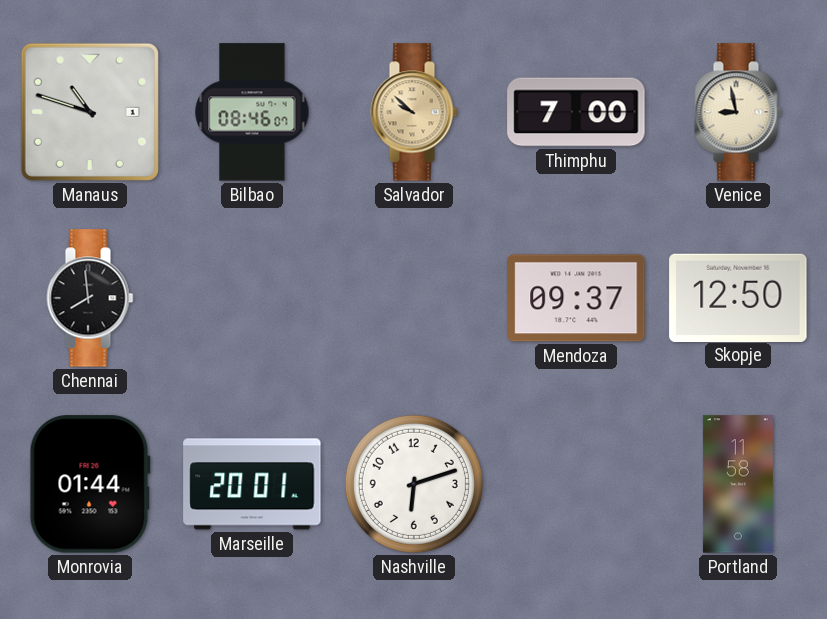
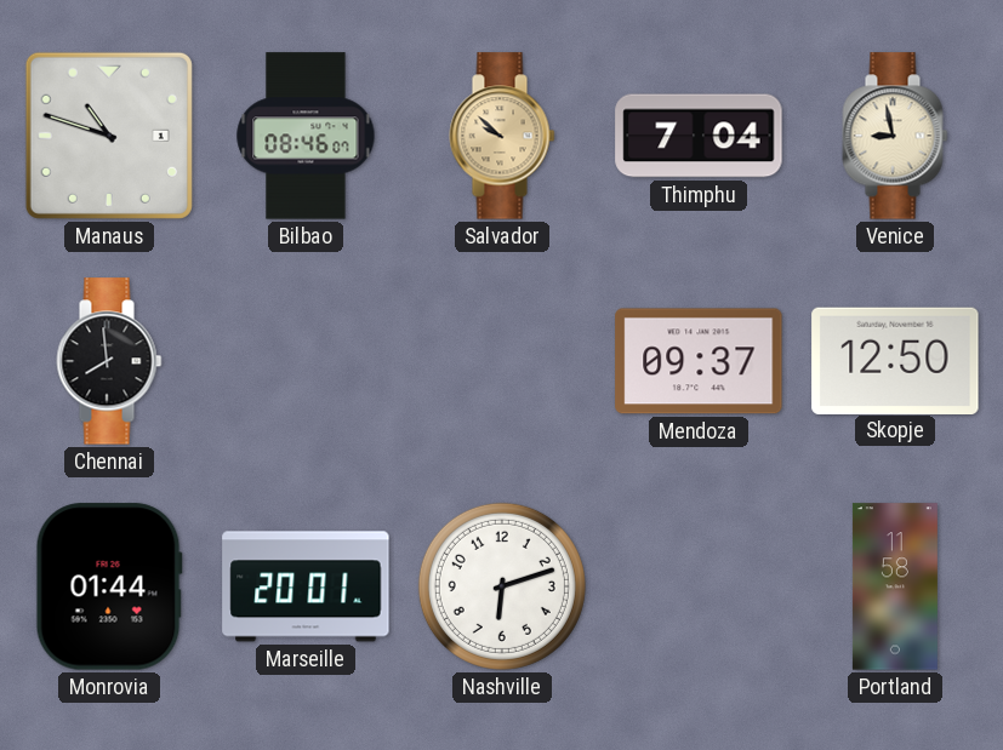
Thimphu: 7:00 -> 7:04
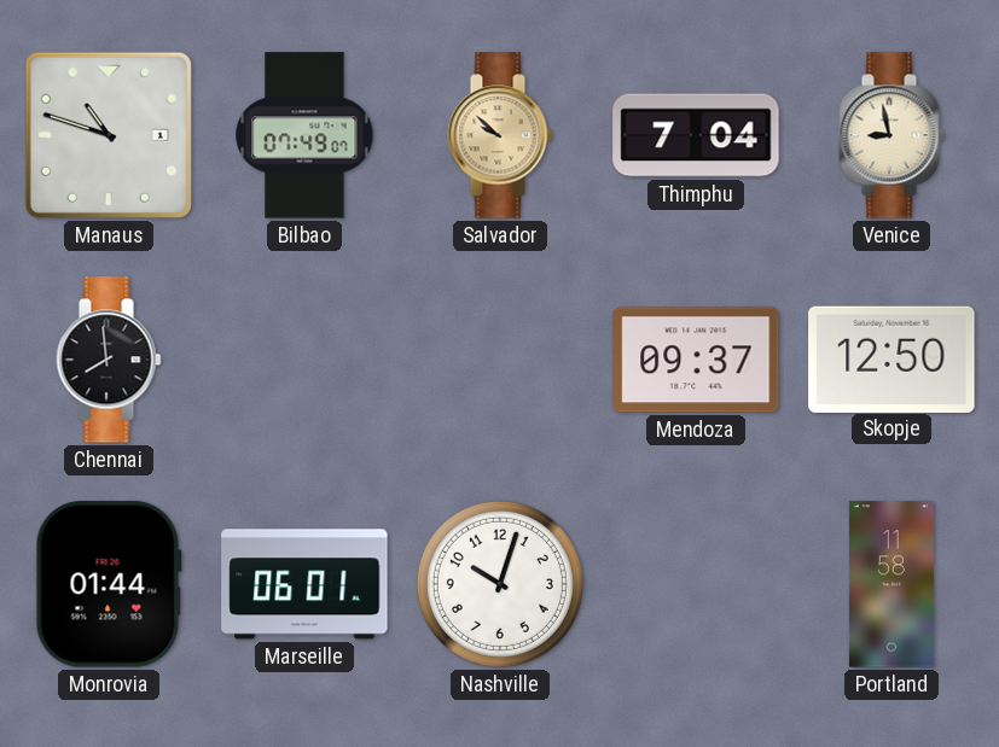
Bilbao: 08:46 -> 07:49
Marseille: 20:01 -> 06:01
Nashville: 6:12 -> 10:03
